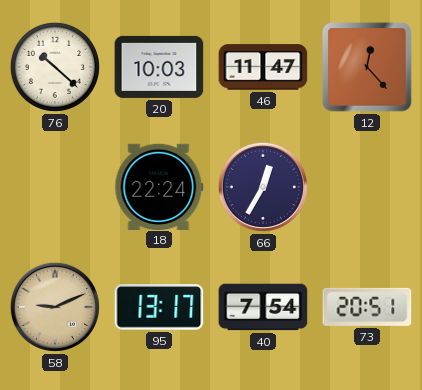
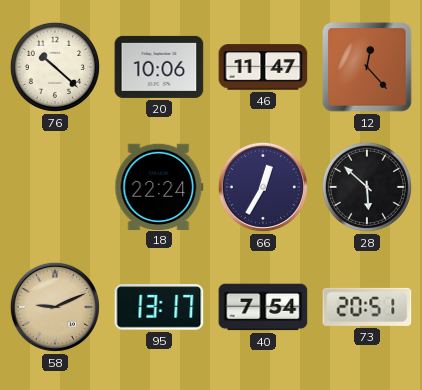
20: 10:03 -> 10:06
28: none -> 5:52
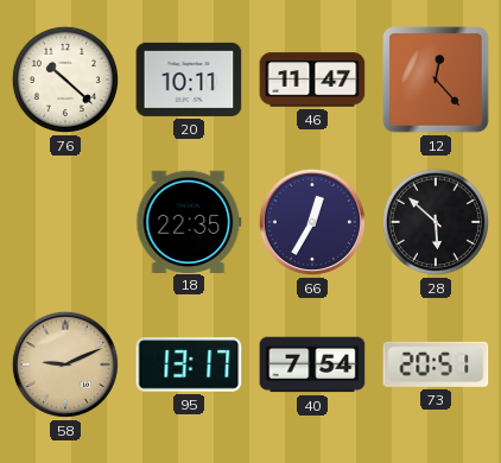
20: 10:06 -> 10:11
18: 22:24 -> 22:35
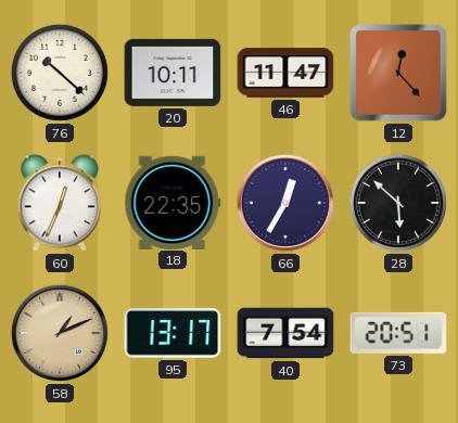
60: none -> 12:34
58: 9:11 -> 1:11
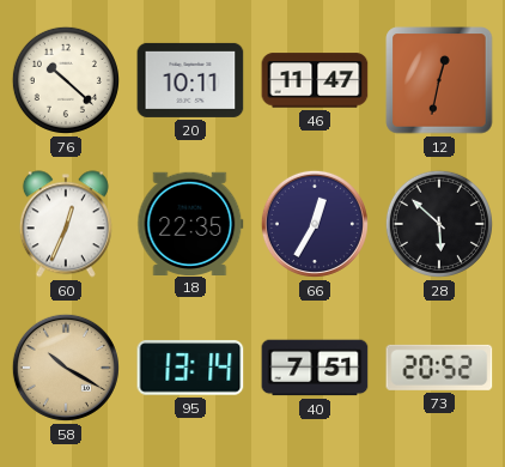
12: 12:23 -> 12:32
58: 1:11 -> 10:20
95: 13:17 -> 13:14
40: 7:54 -> 7:51
73: 20:51 -> 20:52
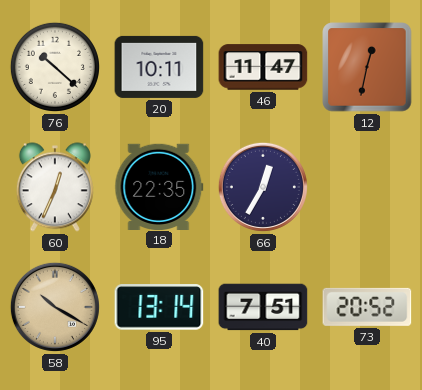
28: 5:52 -> none
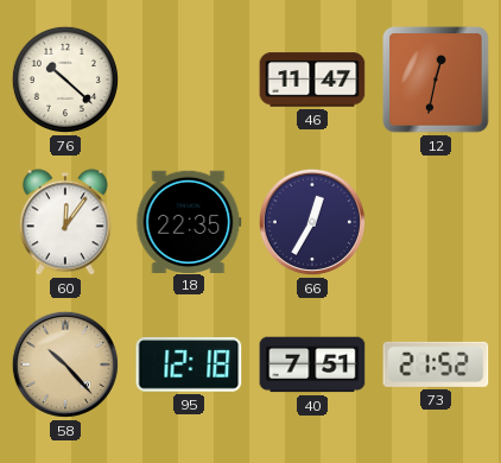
20: 10:11 -> none
60: 12:34 -> 12:06
58: 10:20 -> 10:23
95: 13:14 -> 12:18
73: 20:52 -> 21:52
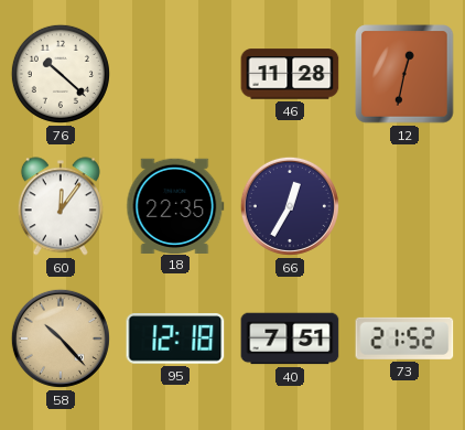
46: 11:47 -> 11:28
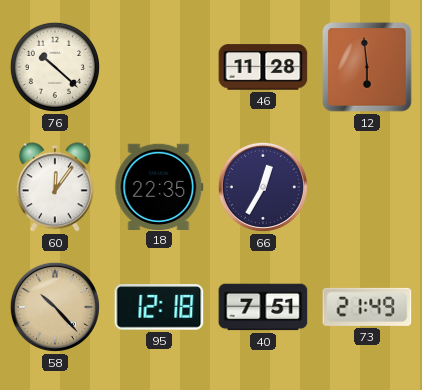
12: 12:32 -> 5:59
73: 21:52 -> 21:49
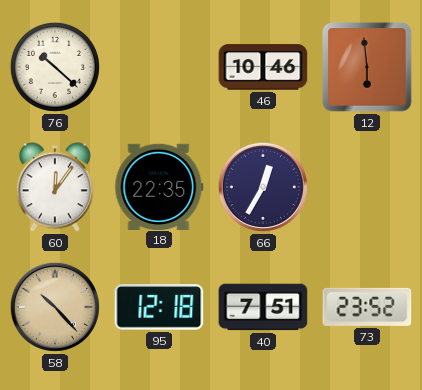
46: 11:28 -> 10:46
73: 21:49 -> 23:52
